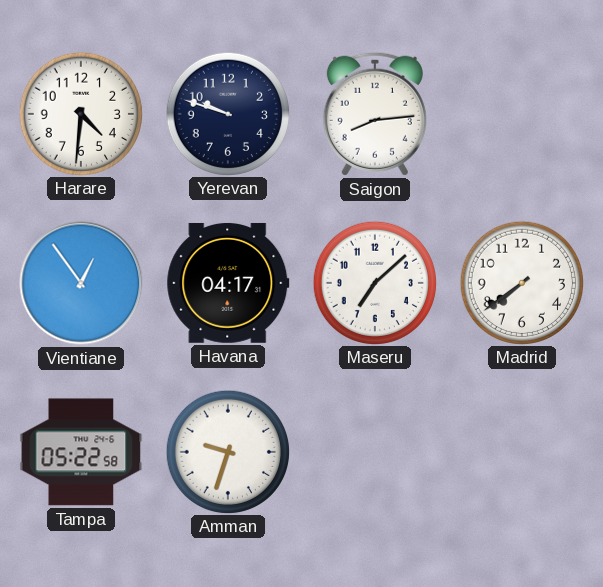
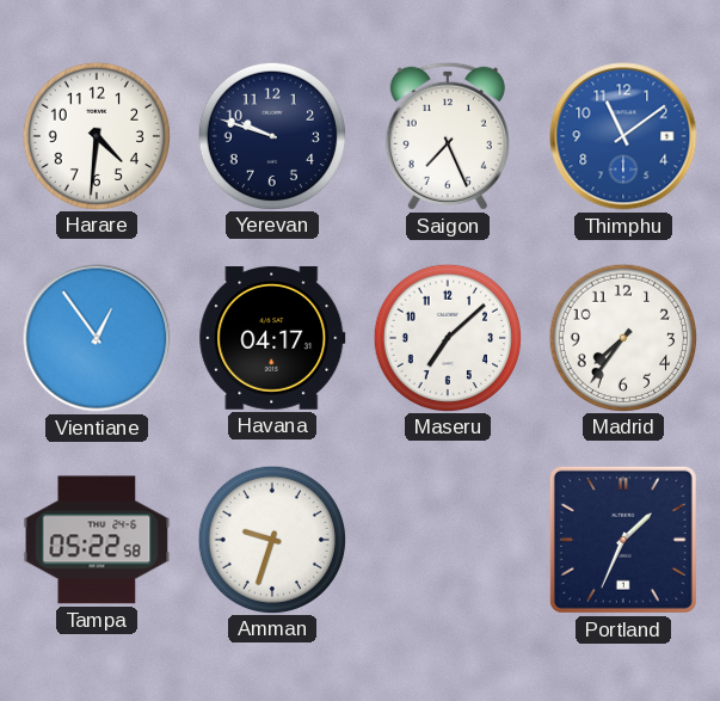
Saigon: 8:14 -> 7:26
Thimphu: none -> 11:09
Madrid: 7:39 -> 7:36
Portland: none -> 1:34
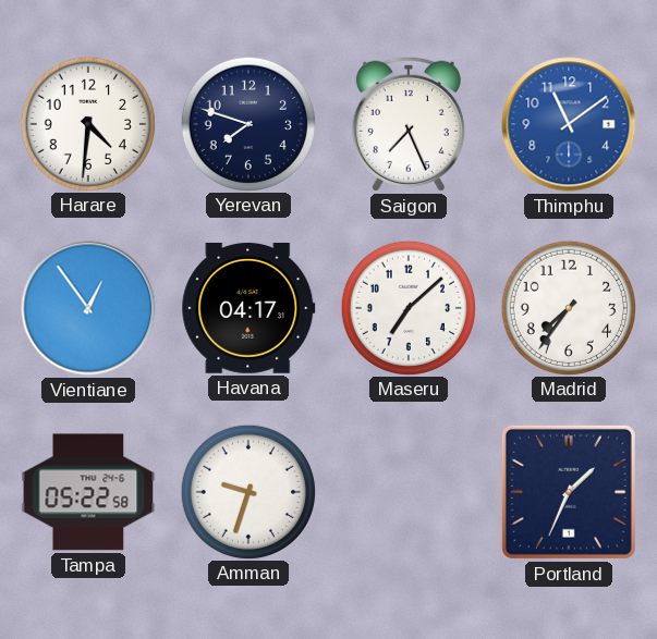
Yerevan: 9:48 -> 7:48
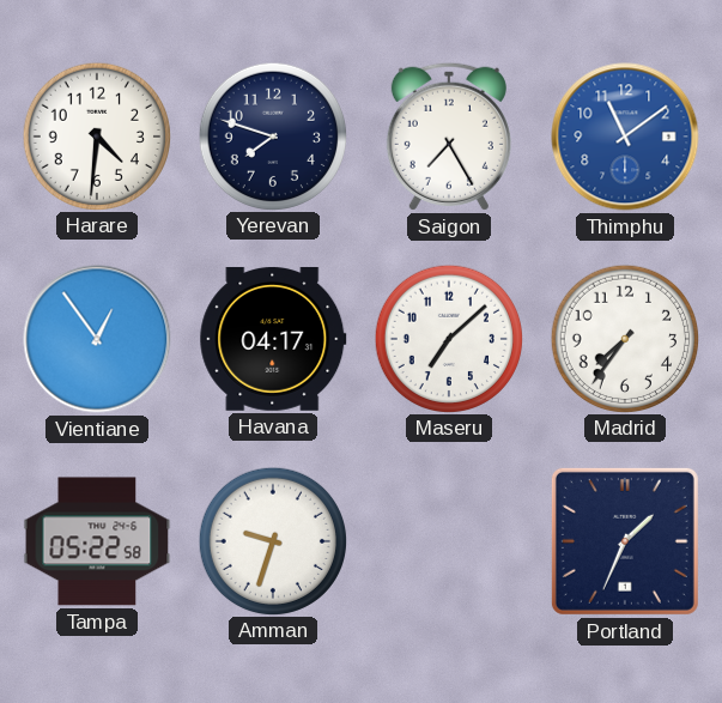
Saigon: 7:26 -> 7:25
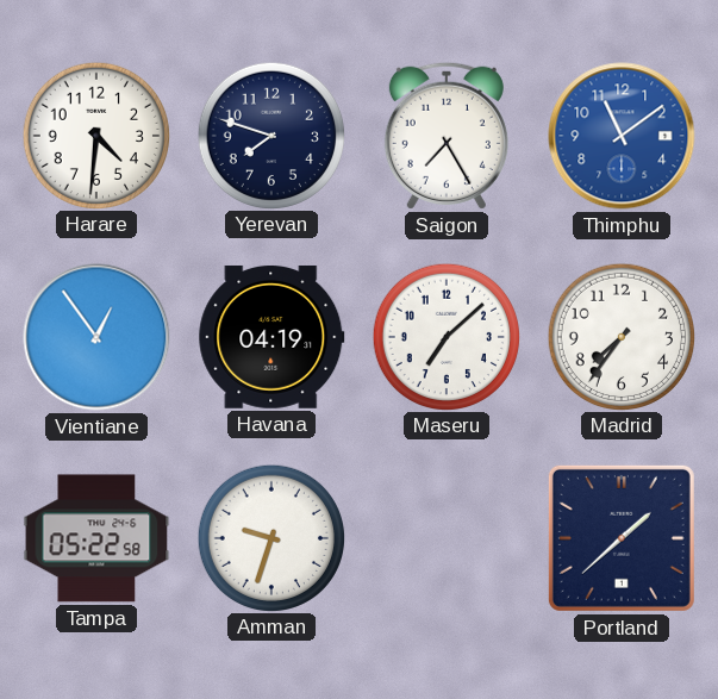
Havana: 04:17 -> 04:19
Portland: 1:34 -> 1:38
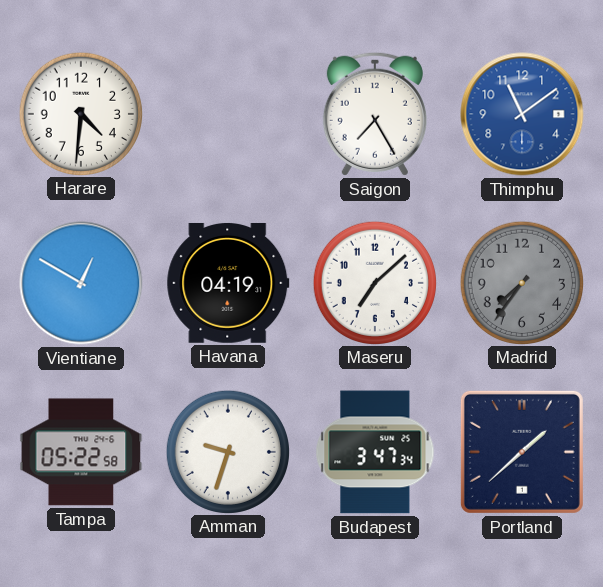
Yerevan: 7:48 -> none
Vientiane: 12:54 -> 12:50
Madrid dial: white -> grey
Budapest: none -> 3:47
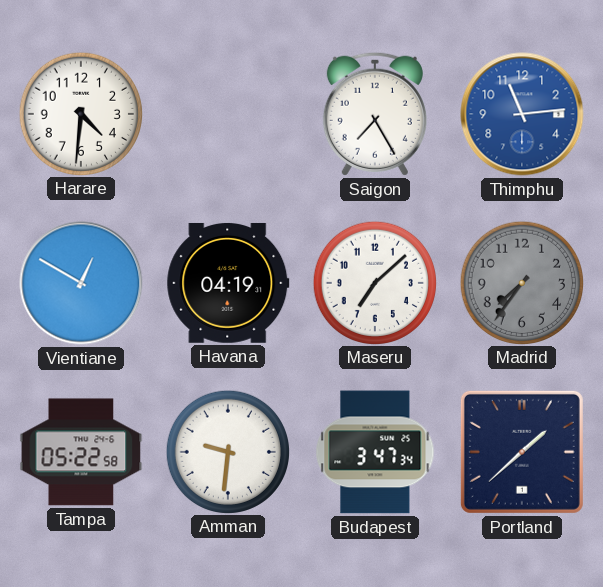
Thimphu: 11:09 -> 11:14
Amman: 9:33 -> 9:31
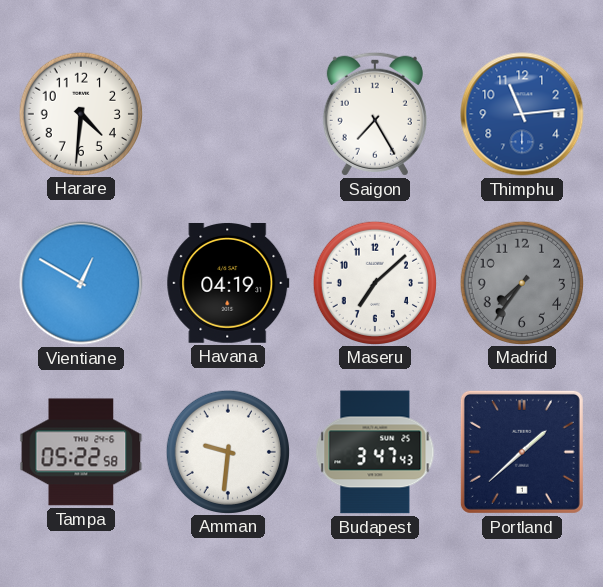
Budapest: 3:47:34 -> 3:47:43
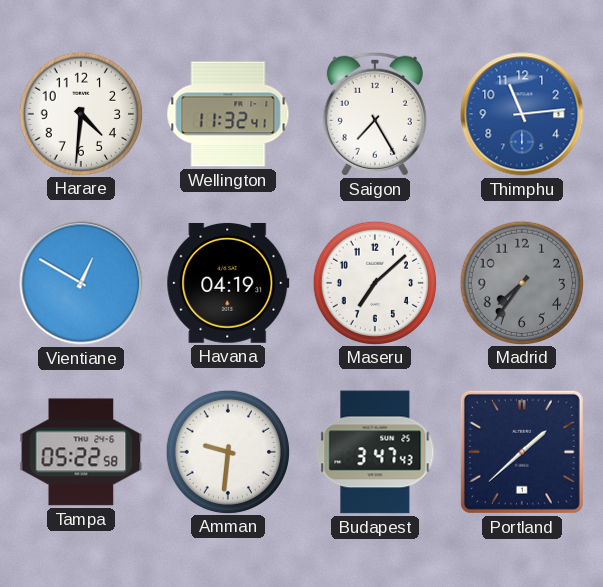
Wellington: none -> 11:32
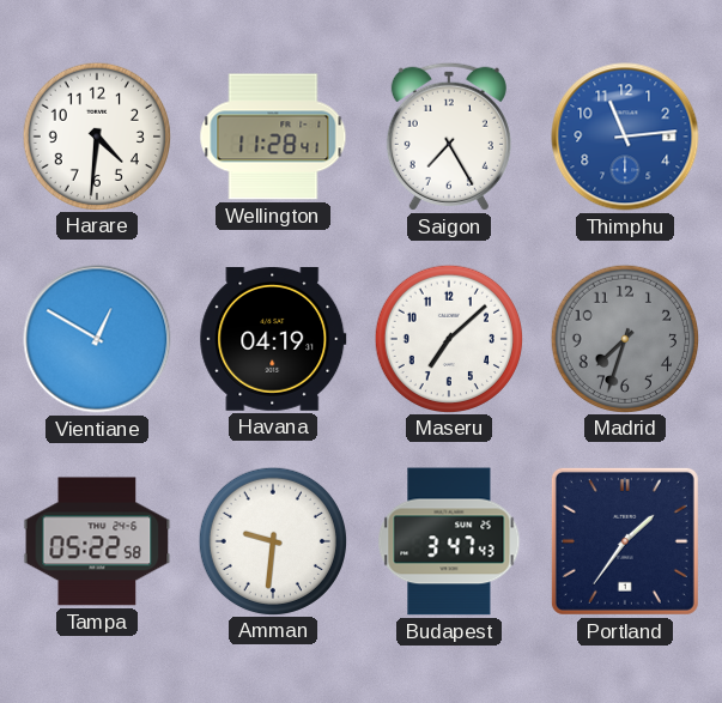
Wellington: 11:32 -> 11:28
Madrid: 7:36 -> 7:33
Portland: 1:38 -> 1:36
